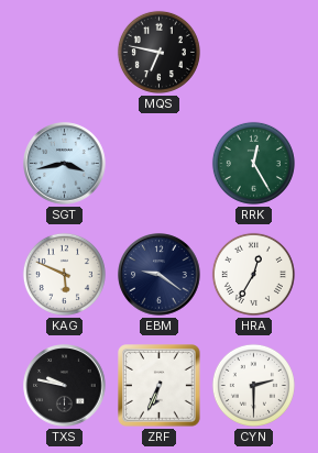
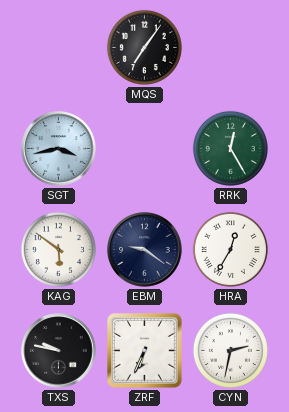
MQS: 6:47 -> 7:06
KAG: 5:49 -> 5:51
CYN: 2:30 -> 2:32
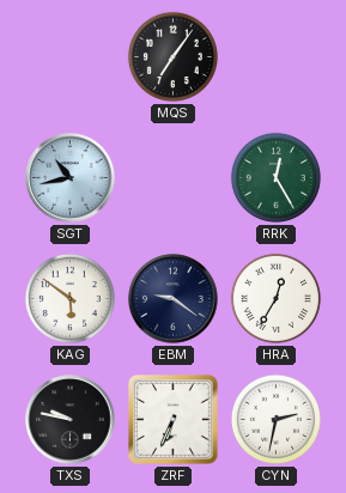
SGT: 3:43 -> 10:43
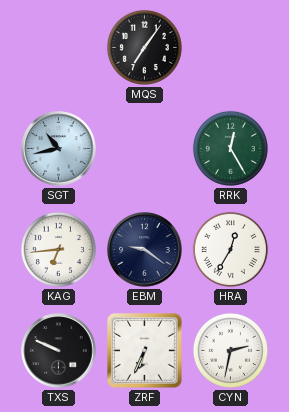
KAG: 5:51 -> 6:44
TXS: 9:47 -> 9:49
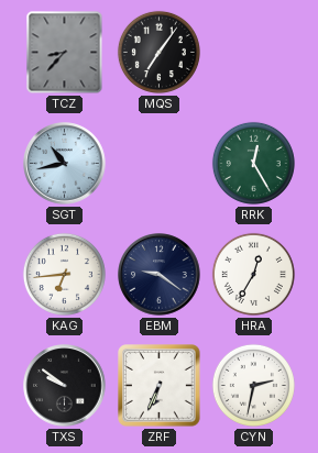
TCZ: none -> 8:37
TXS: 9:49 -> 9:51
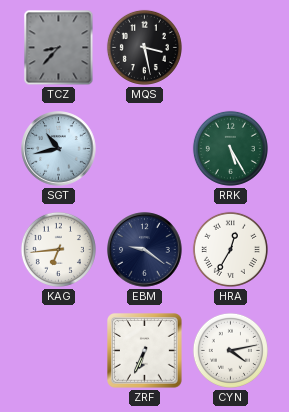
MQS: 7:06 -> 3:28
RRK: 12:25 -> 5:25
TXS: 9:51 -> none
CYN: 2:32 -> 4:13
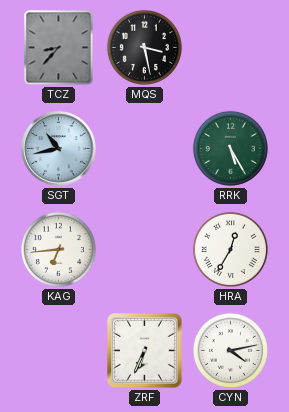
EBM: 9:21 -> none
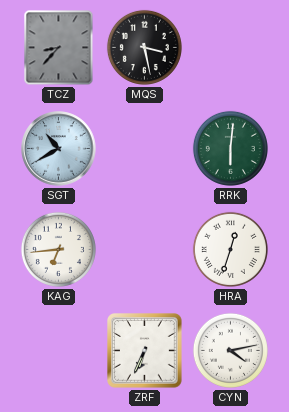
SGT: 10:43 -> 10:40
RRK: 5:25 -> 6:01
HRA: 12:35 -> 12:33
